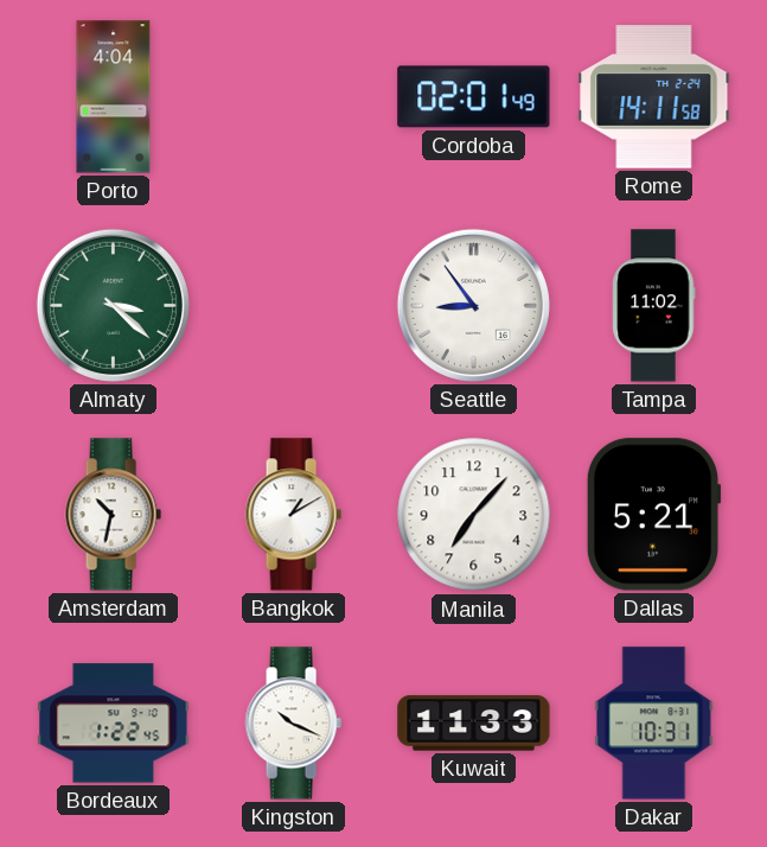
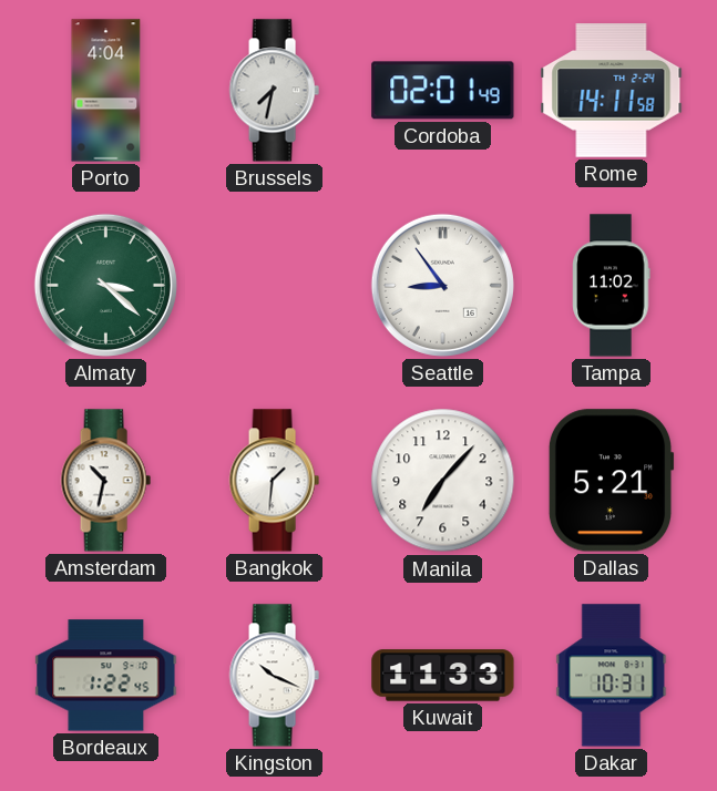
Brussels: none -> 7:32
Bangkok: 1:10 -> 1:31
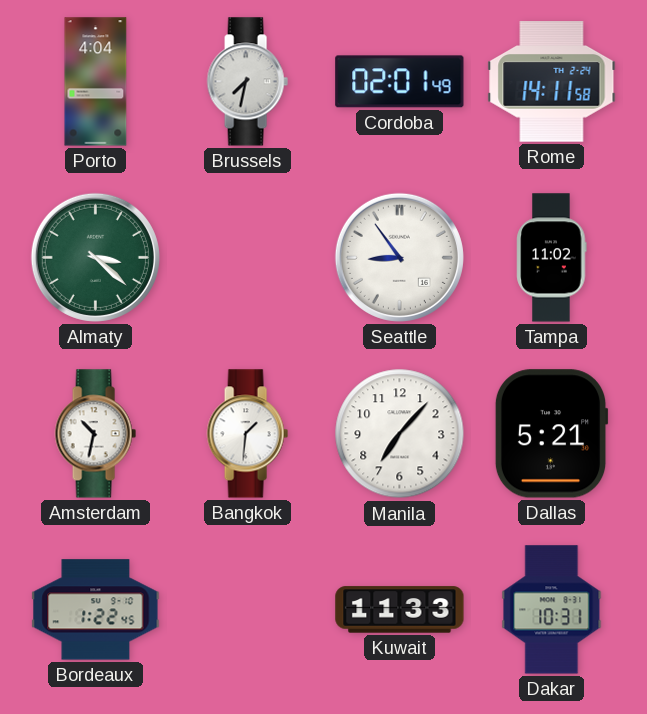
Kingston: 10:19 -> none
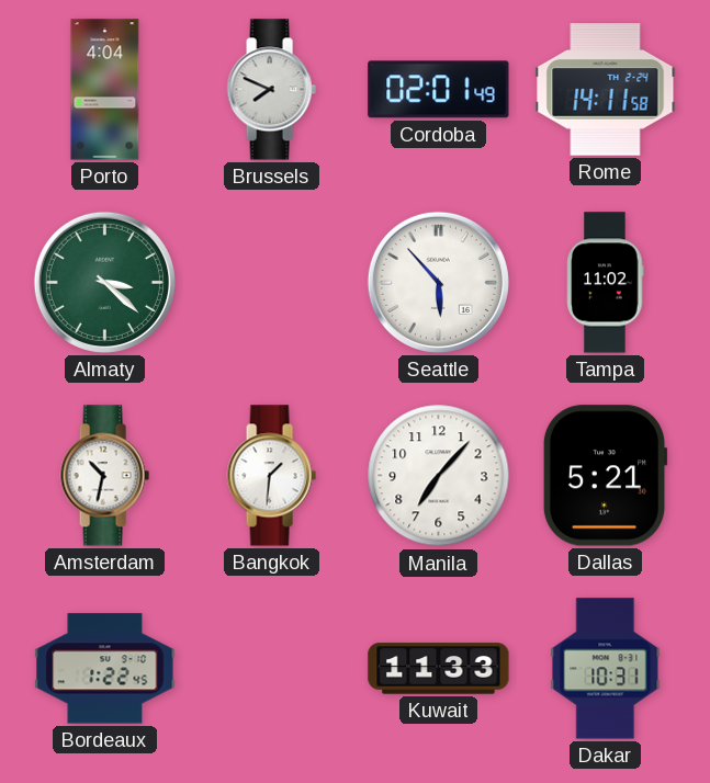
Brussels: 7:32 -> 7:49
Seattle: 8:54 -> 5:53
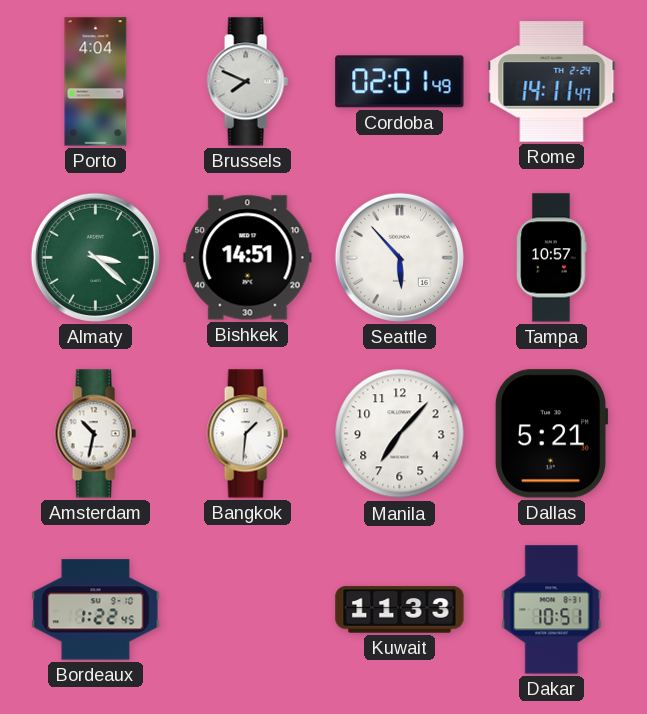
Rome: 14:11:58 -> 14:11:47
Bishkek: none -> 14:51
Tampa: 11:02 -> 10:57
Dakar: 10:31 -> 10:51
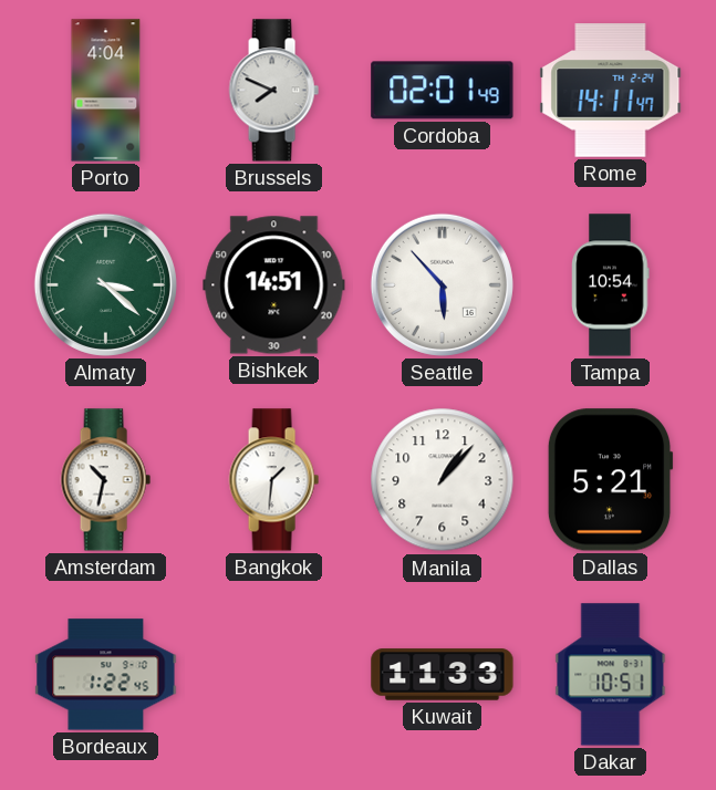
Tampa: 10:57 -> 10:54
Manila: 7:07 -> 1:07
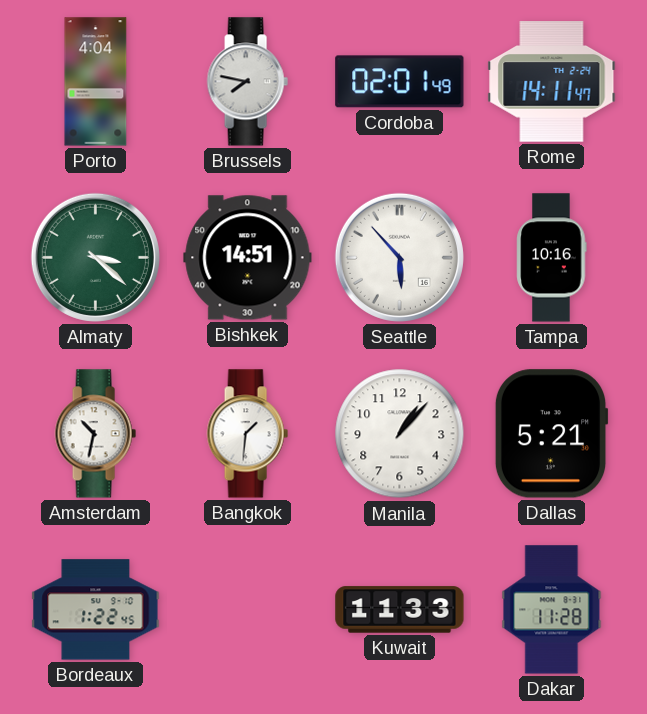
Brussels: 7:49 -> 7:47
Tampa: 10:54 -> 10:16
Dakar: 10:51 -> 11:28
